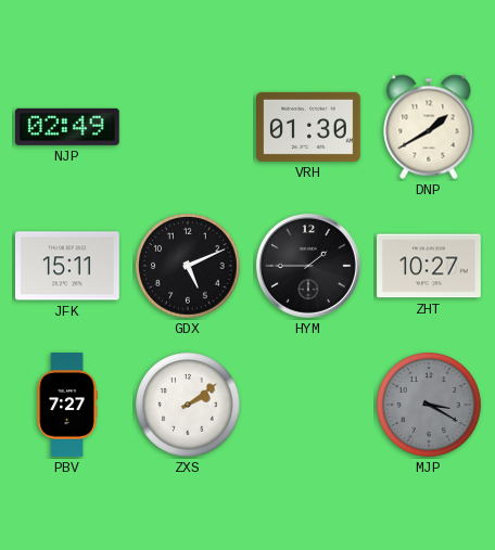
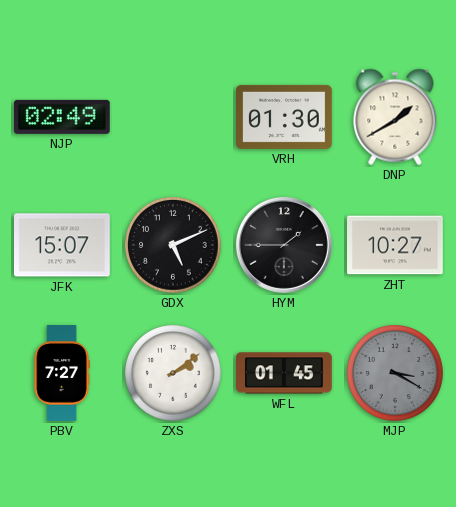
JFK: 15:11 -> 15:07
WFL: none -> 01:45
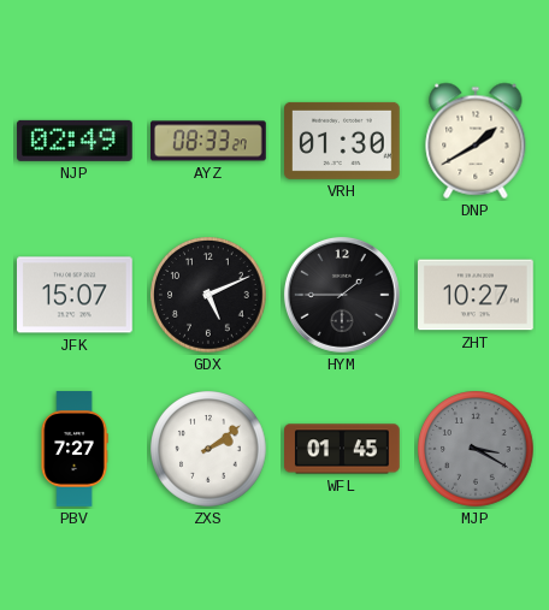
AYZ: none -> 08:33
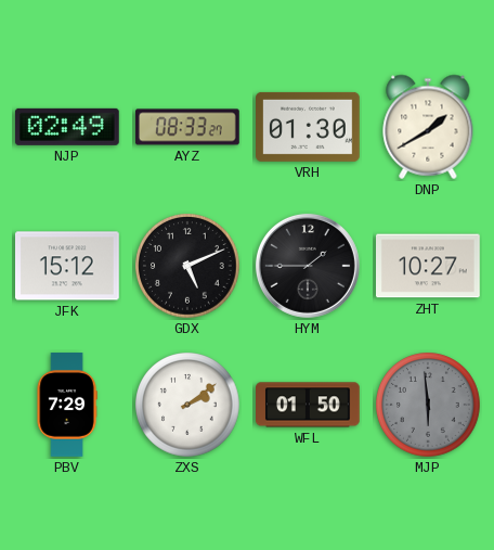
JFK: 15:07 -> 15:12
PBV: 7:27 -> 7:29
WFL: 01:45 -> 01:50
MJP: 3:20 -> 5:59
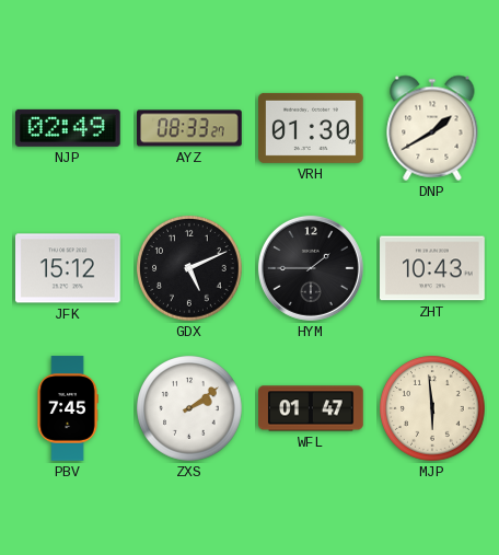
ZHT: 10:27 -> 10:43
PBV: 7:29 -> 7:45
WFL: 01:50 -> 01:47
MJP dial: grey -> cream
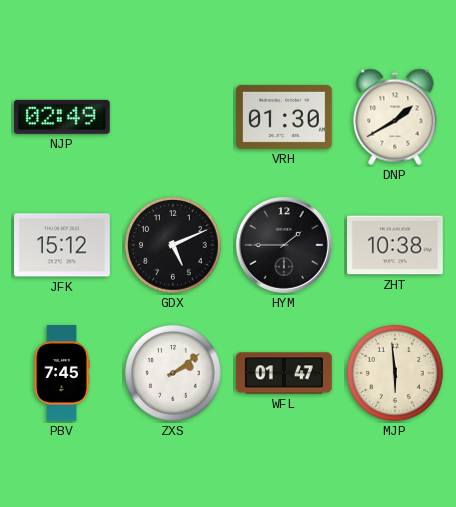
AYZ: 08:33 -> none
ZHT: 10:43 -> 10:38
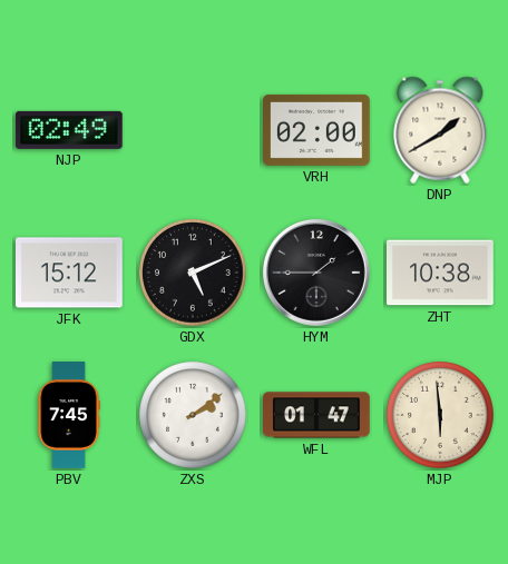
VRH: 01:30 -> 02:00
